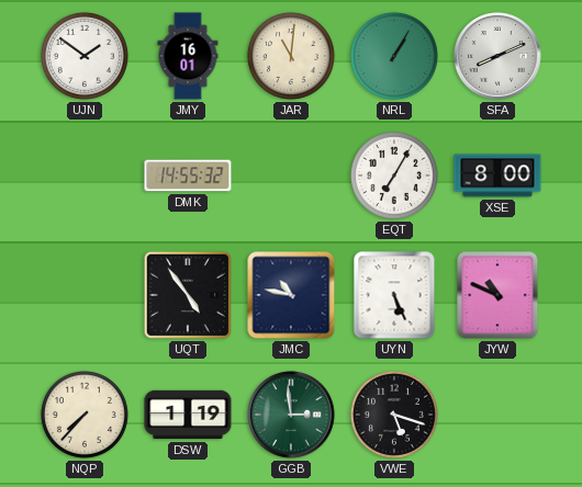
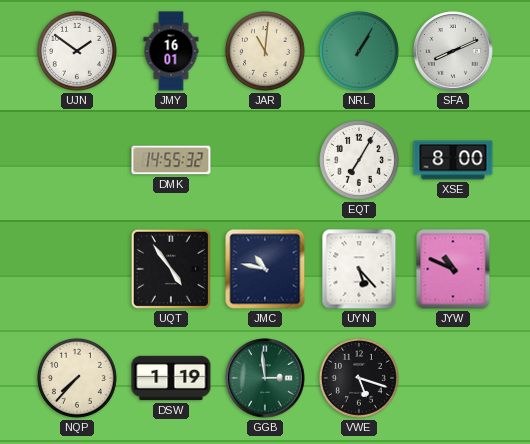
UYN: 5:26 -> 5:23
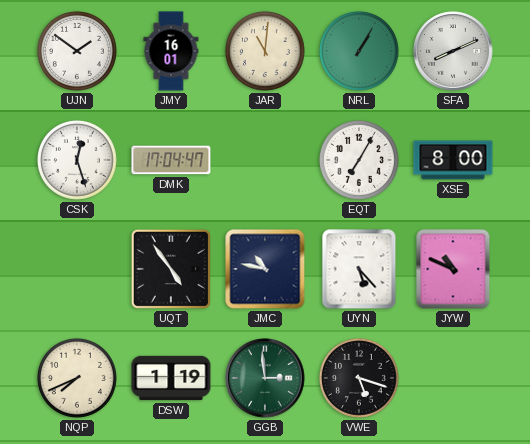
CSK: none -> 12:27
DMK: 14:55 -> 17:04
NQP: 7:37 -> 7:41
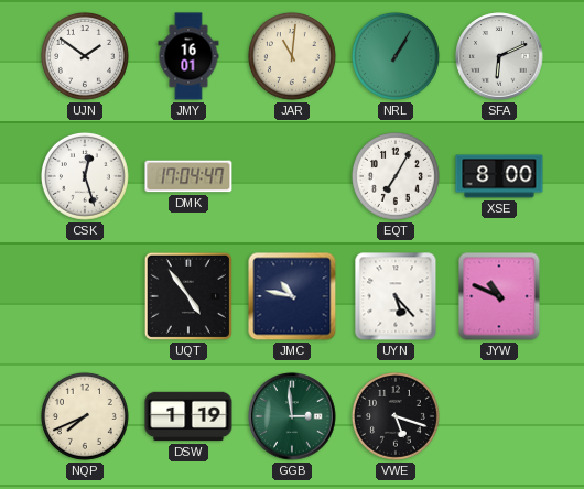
SFA: 8:11 -> 6:11
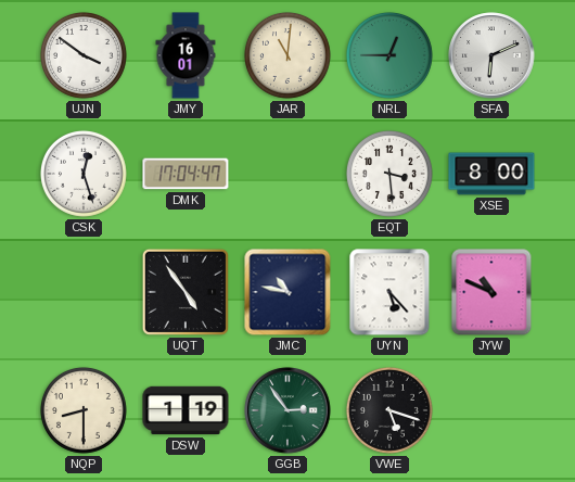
UJN: 1:51 -> 3:51
NRL: 1:05 -> 12:45
EQT: 7:05 -> 3:29
NQP: 7:41 -> 8:30
GGB: 2:59 -> 2:54
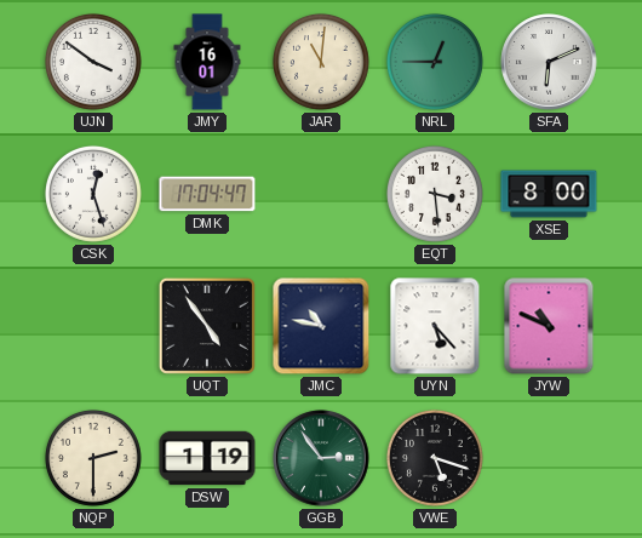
NQP: 8:30 -> 2:30
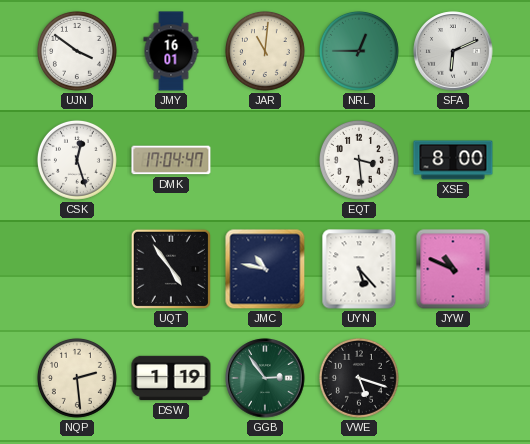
NQP: 2:30 -> 2:29
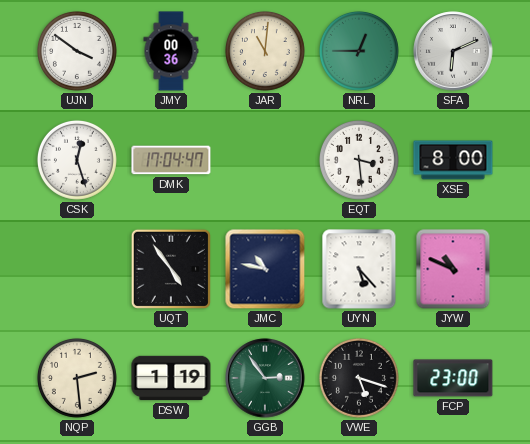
JMY: 16:01 -> 00:36
FCP: none -> 23:00
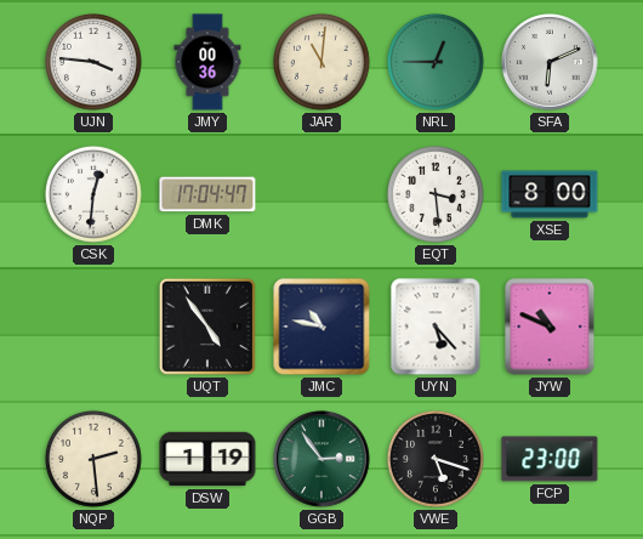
UJN: 3:51 -> 3:46
CSK: 12:27 -> 12:31
